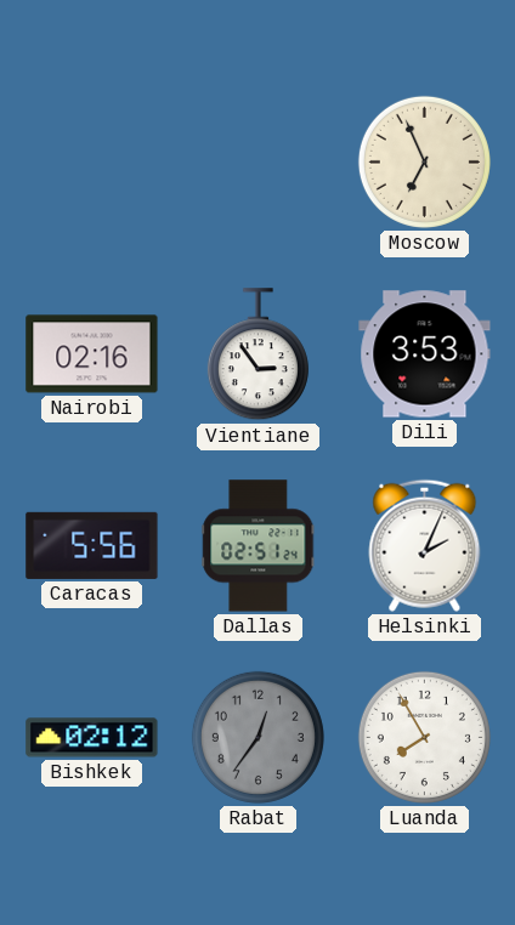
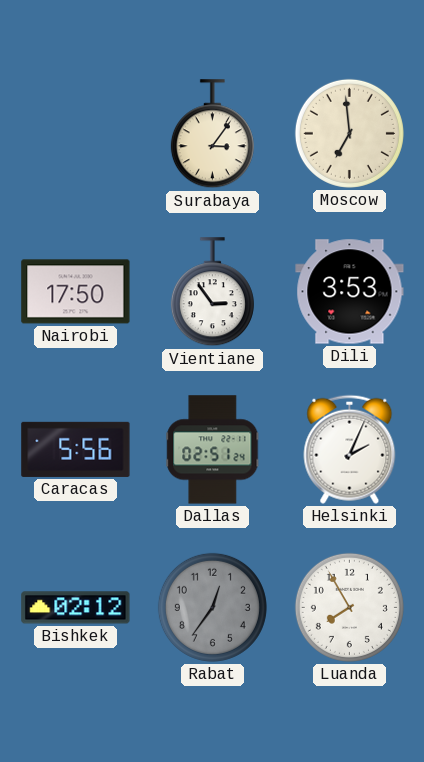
Surabaya: none -> 3:06
Moscow: 6:56 -> 6:59
Nairobi: 02:16 -> 17:50
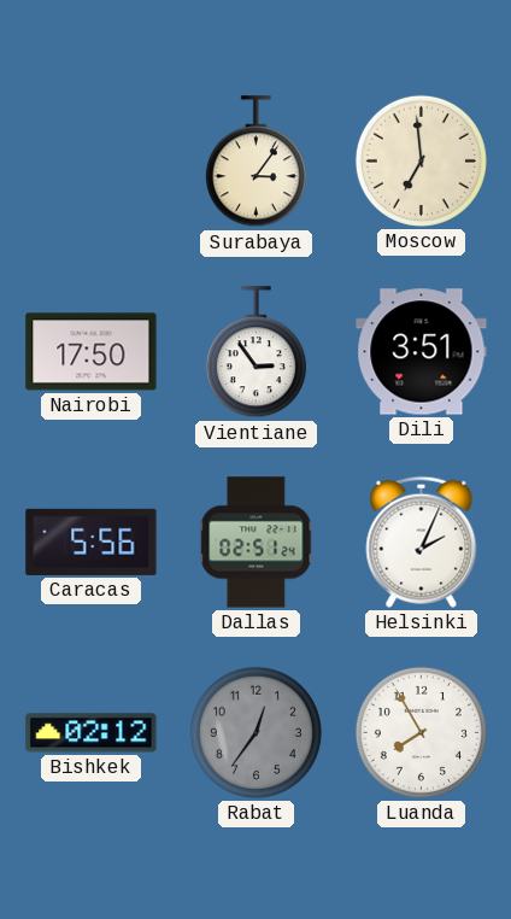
Dili: 3:53 -> 3:51
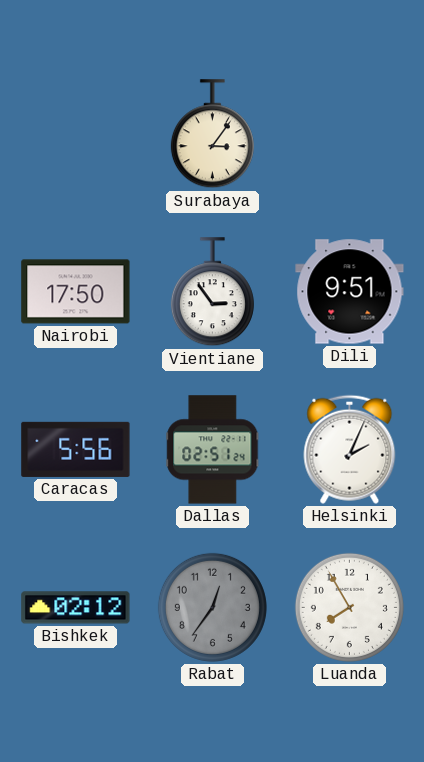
Moscow: 6:59 -> none
Dili: 3:51 -> 9:51
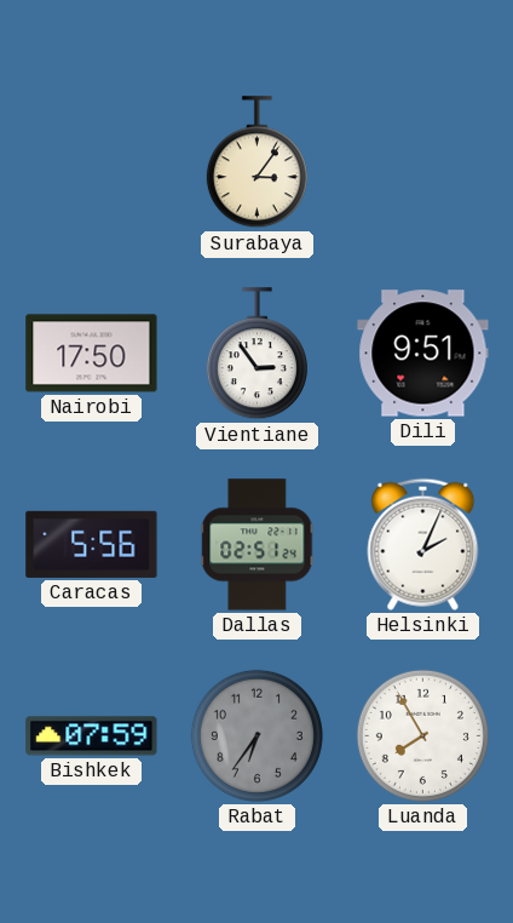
Bishkek: 02:12 -> 07:59
Rabat: 12:36 -> 6:36
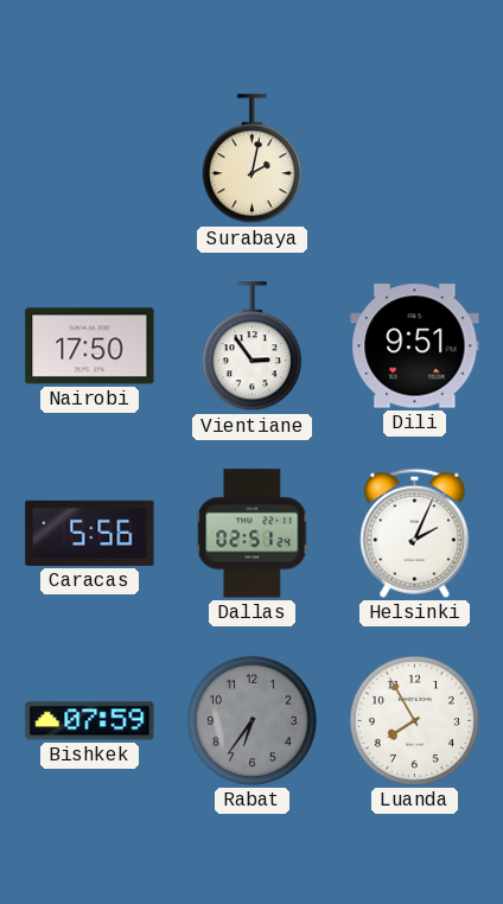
Surabaya: 3:06 -> 2:02
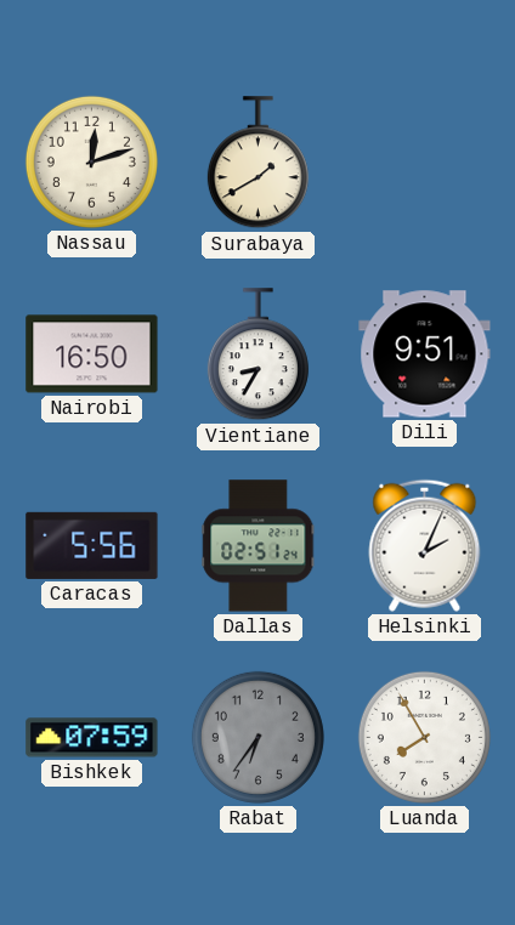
Nassau: none -> 12:12
Surabaya: 2:02 -> 1:40
Nairobi: 17:50 -> 16:50
Vientiane: 2:54 -> 8:35
